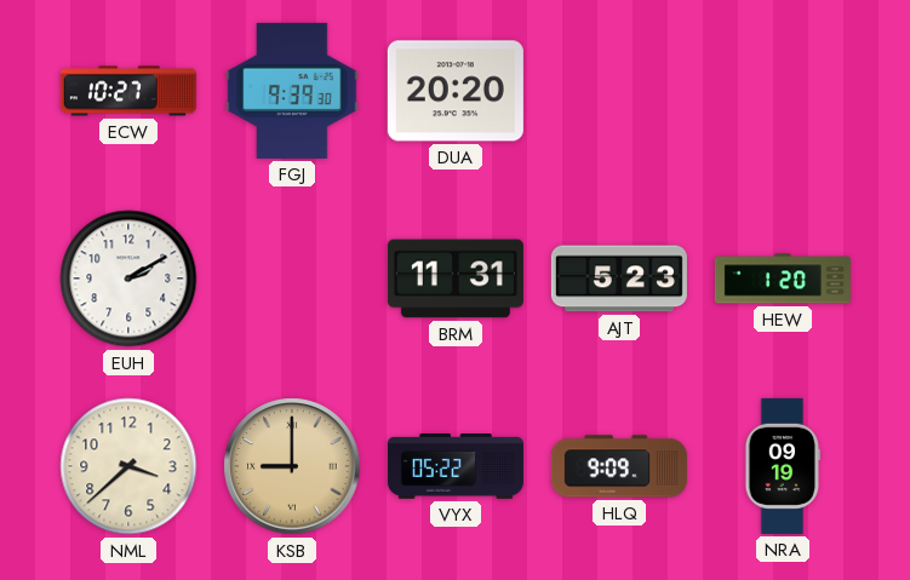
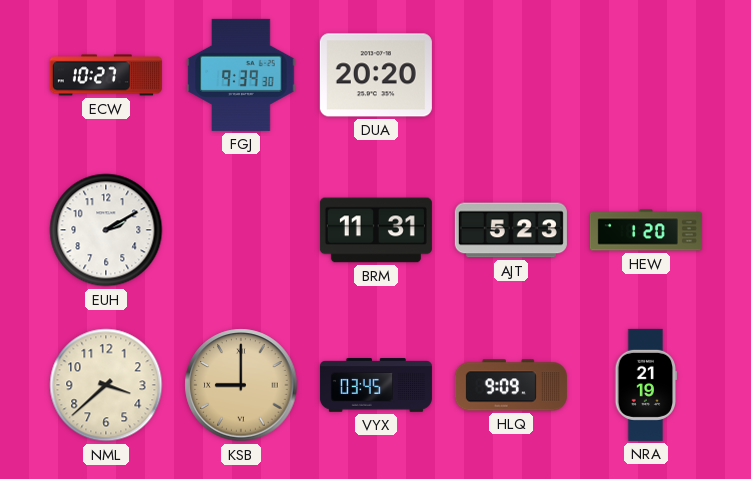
VYX: 05:22 -> 03:45
NRA: 09:19 -> 21:19
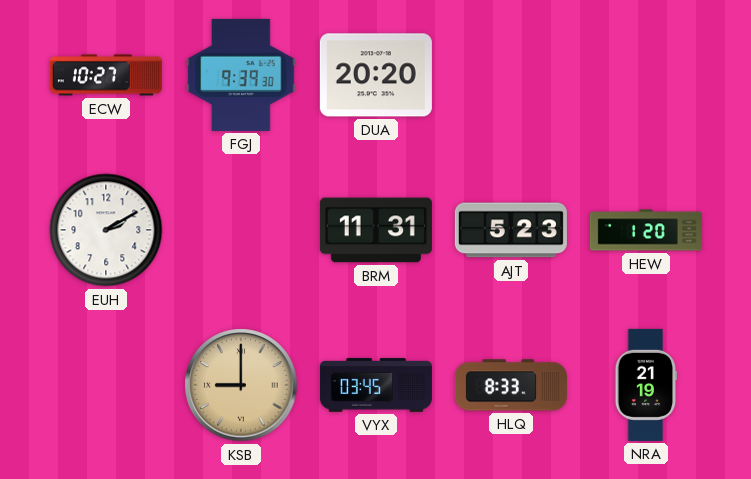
NML: 3:38 -> none
HLQ: 9:09 -> 8:33
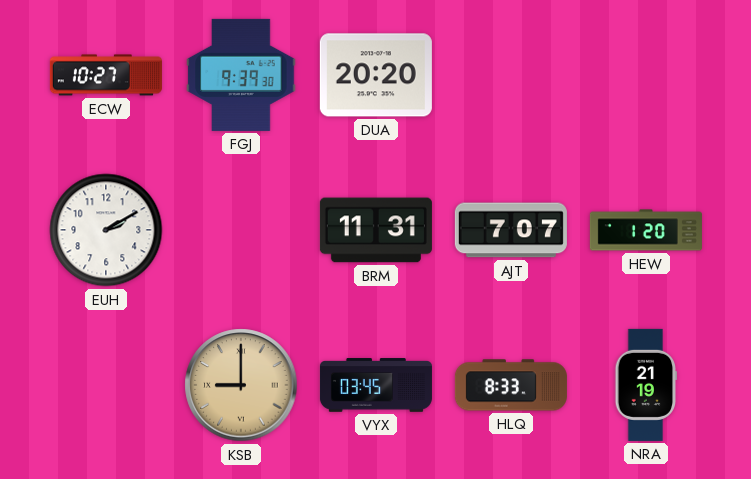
AJT: 5:23 -> 7:07
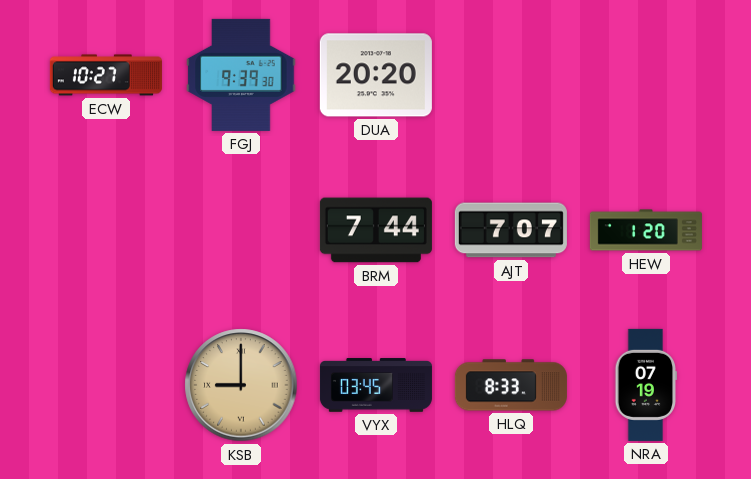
EUH: 2:10 -> none
BRM: 11:31 -> 7:44
NRA: 21:19 -> 07:19
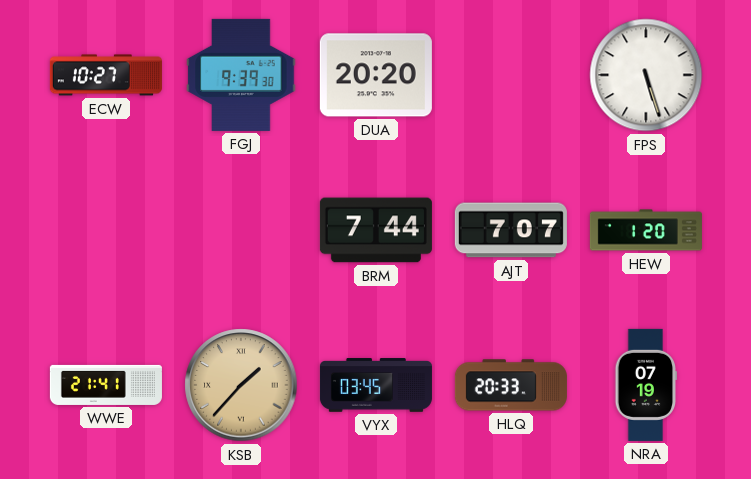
FPS: none -> 5:27
WWE: none -> 21:41
KSB: 9:00 -> 1:37
HLQ: 8:33 -> 20:33
